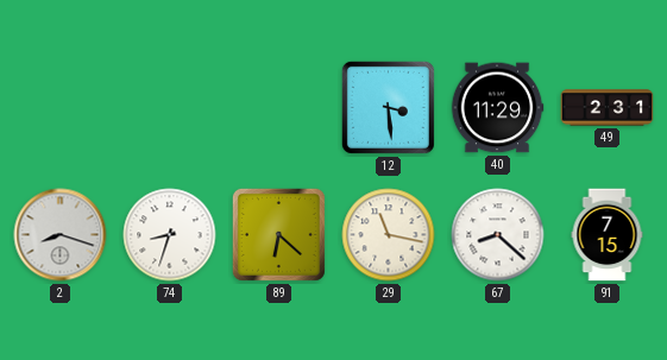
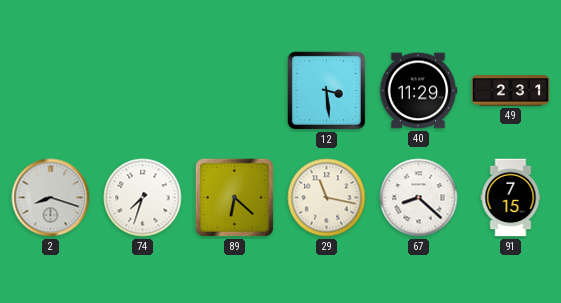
74: 8:33 -> 7:33
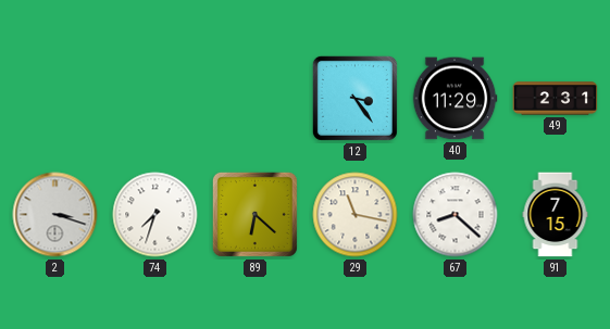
12: 3:29 -> 3:24
2: 8:18 -> 3:18
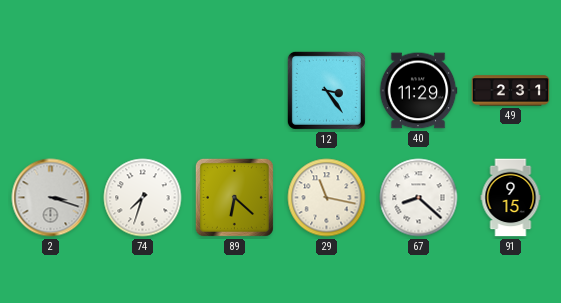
91: 7:15 -> 9:15
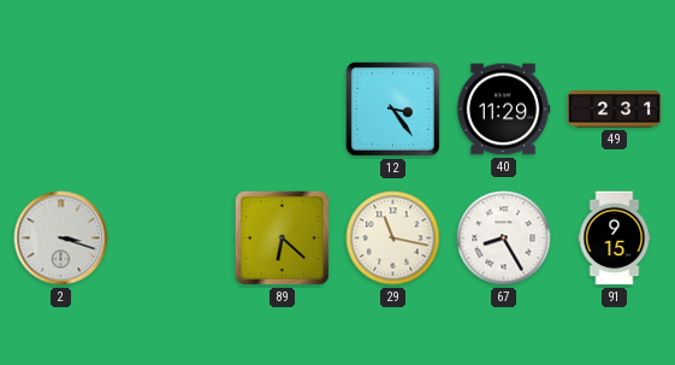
74: 7:33 -> none
67: 8:22 -> 8:25
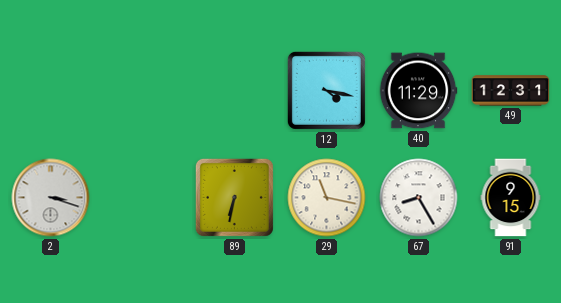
12: 3:24 -> 4:17
49: 2:31 -> 12:31
89: 6:22 -> 6:32
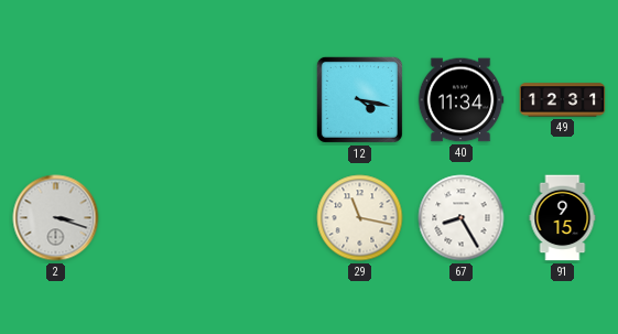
40: 11:29 -> 11:34
89: 6:32 -> none
